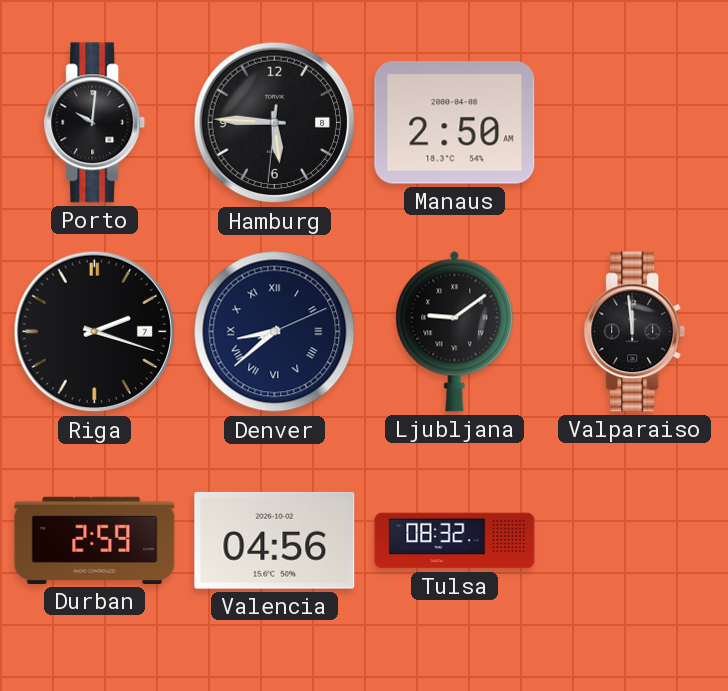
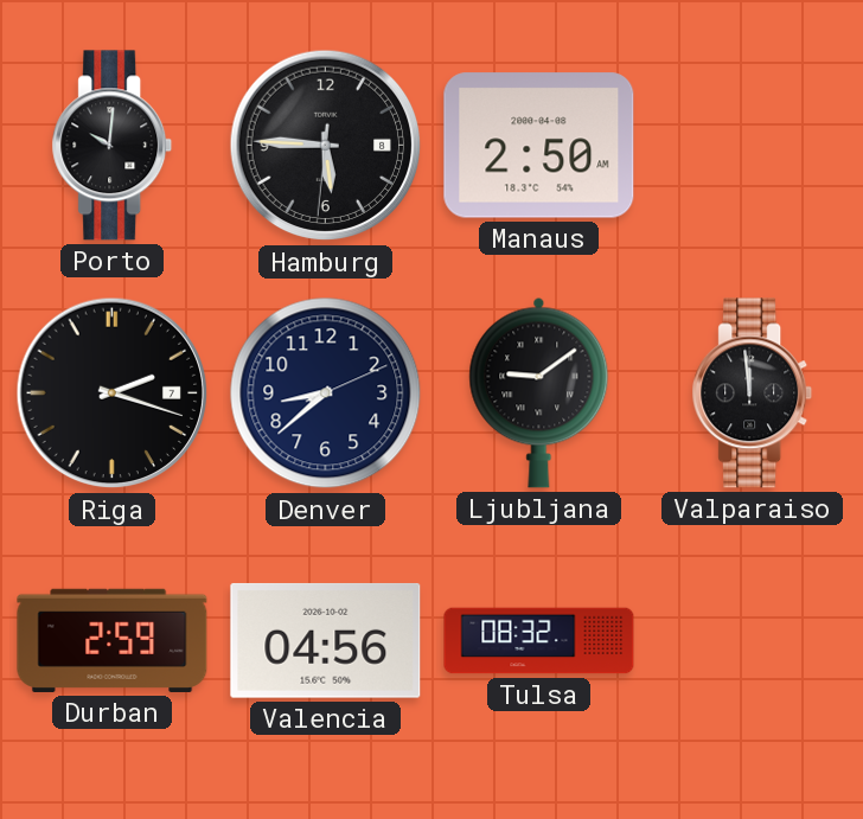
Denver numerals: Roman -> Arabic
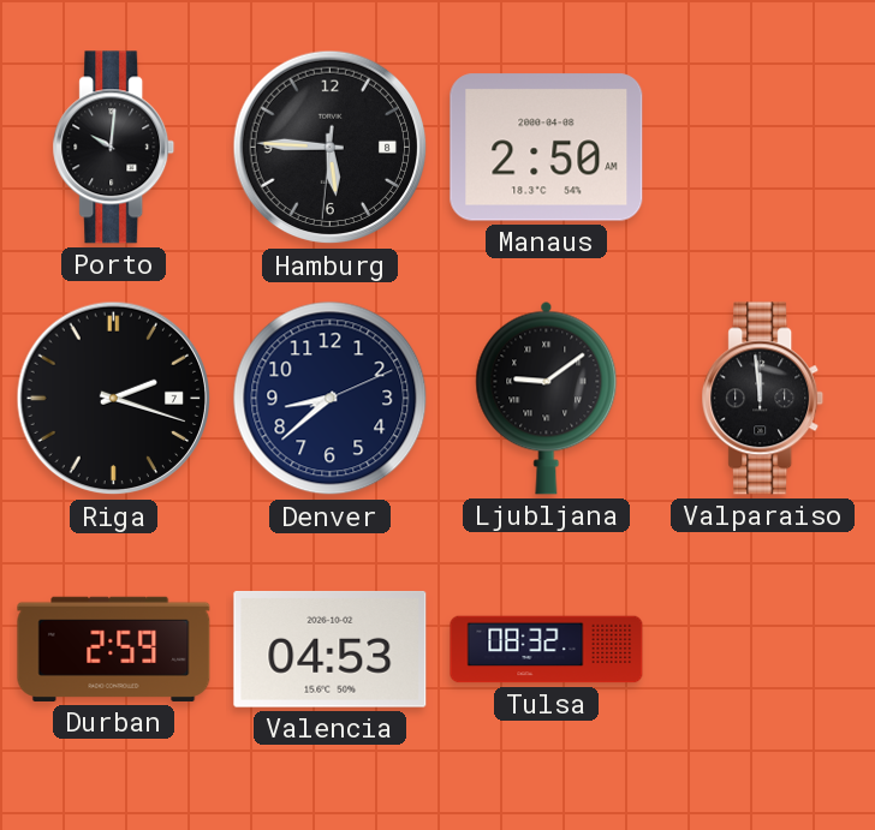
Valencia: 04:56 -> 04:53
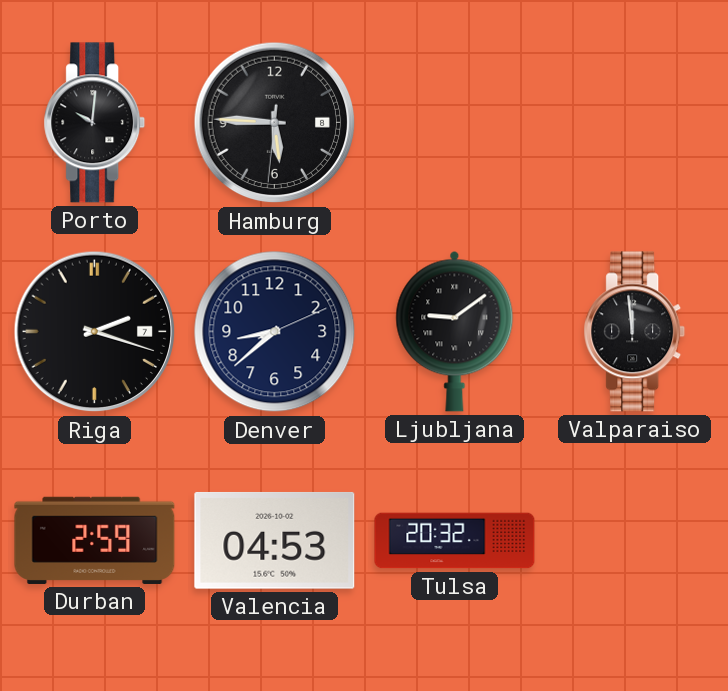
Manaus: 2:50 -> none
Tulsa: 08:32 -> 20:32
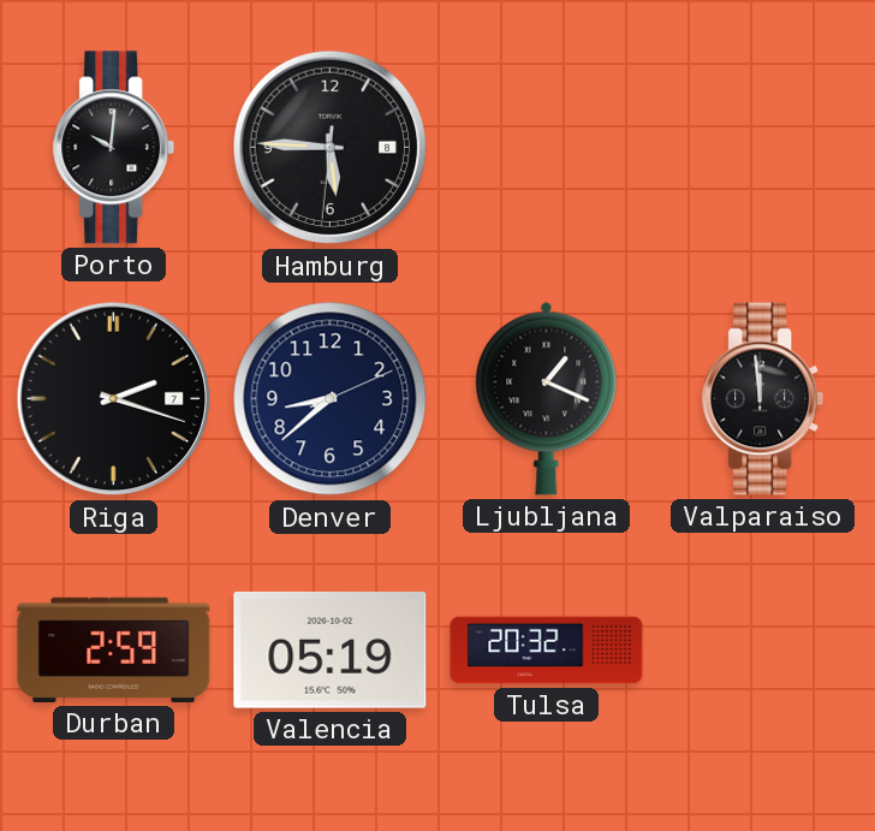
Ljubljana: 9:09 -> 1:19
Valencia: 04:53 -> 05:19
